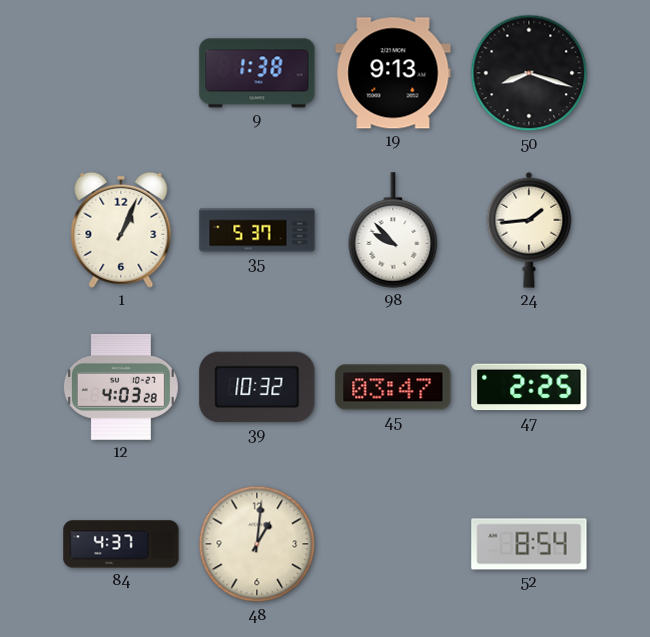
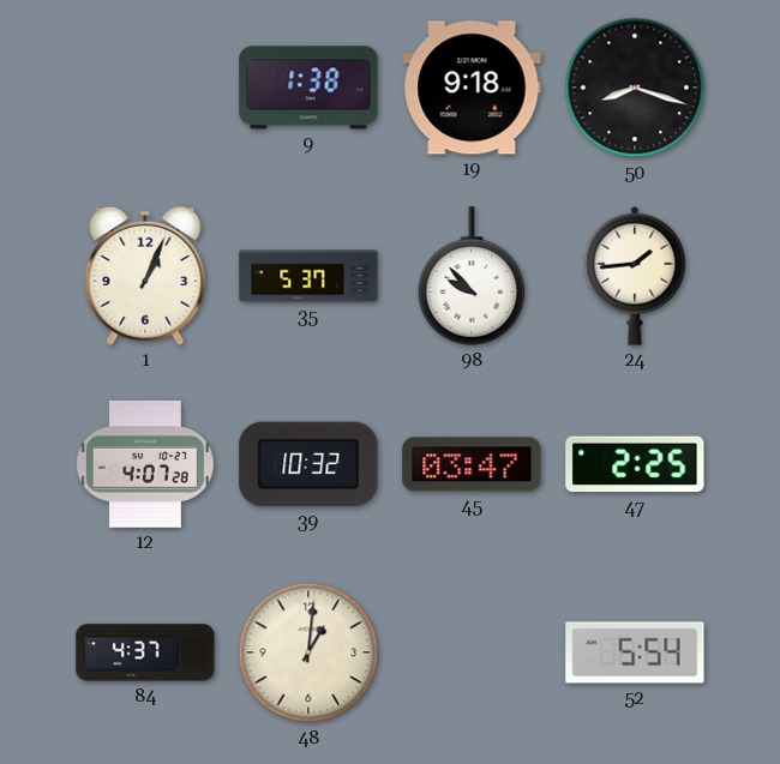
19: 9:13 -> 9:18
12: 4:03 -> 4:07
52: 8:54 -> 5:54
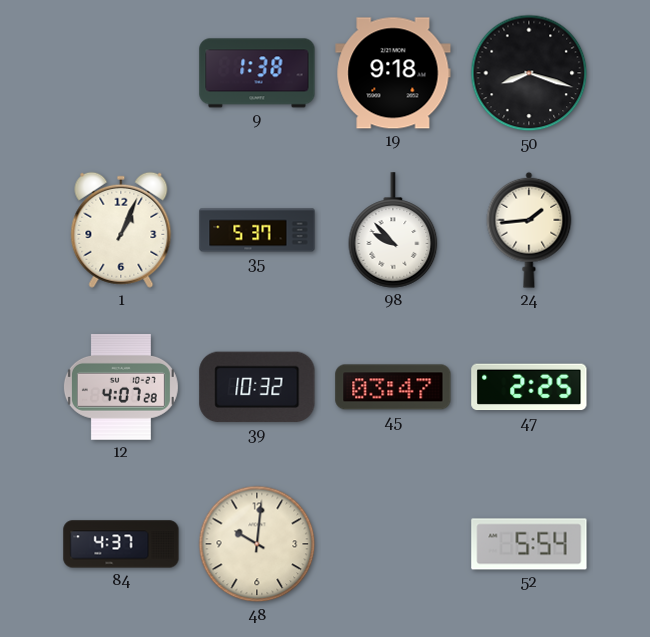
48: 1:01 -> 10:01
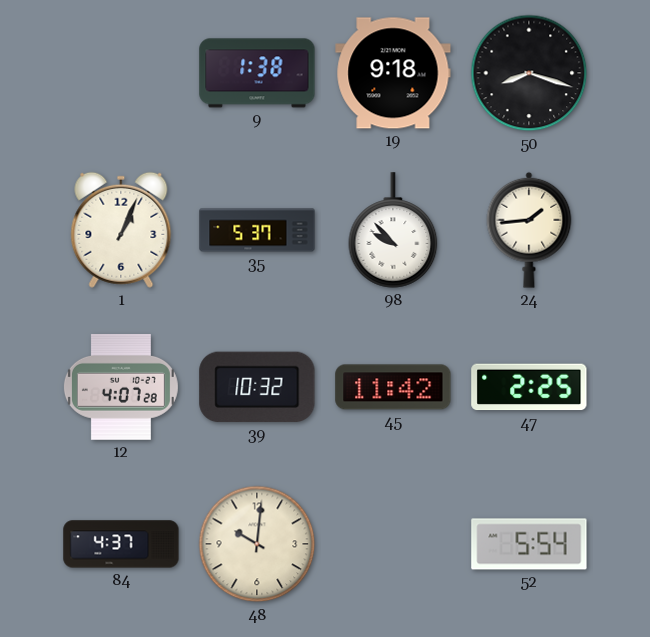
45: 03:47 -> 11:42
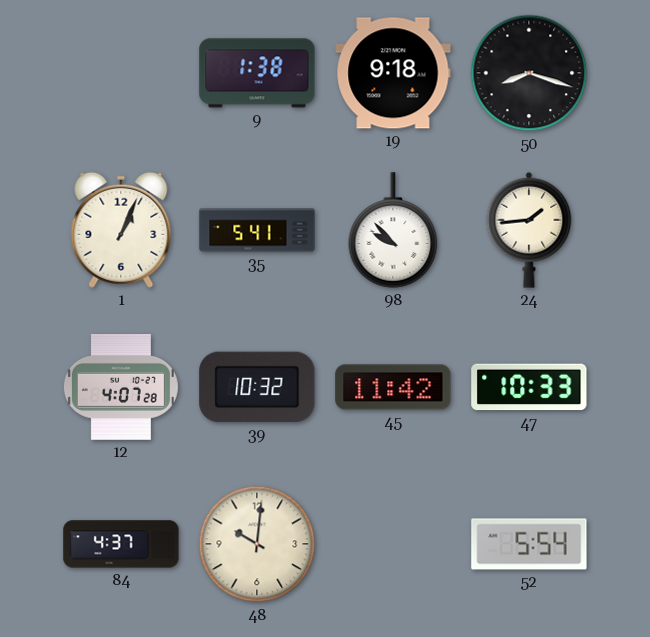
35: 5:37 -> 5:41
47: 2:25 -> 10:33
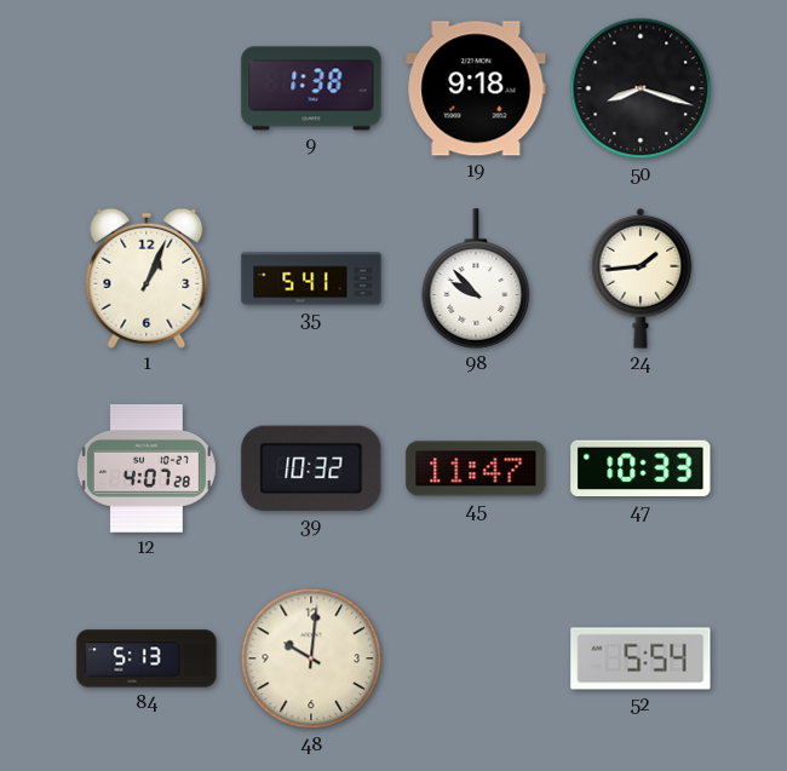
45: 11:42 -> 11:47
84: 4:37 -> 5:13
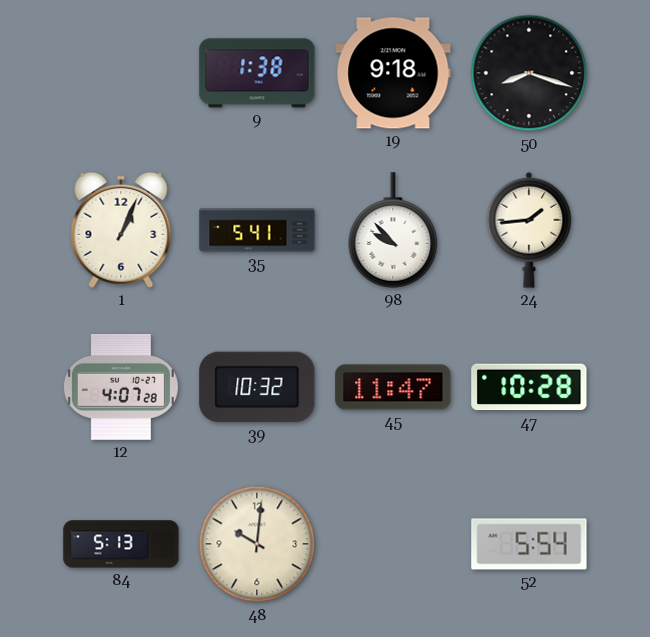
47: 10:33 -> 10:28
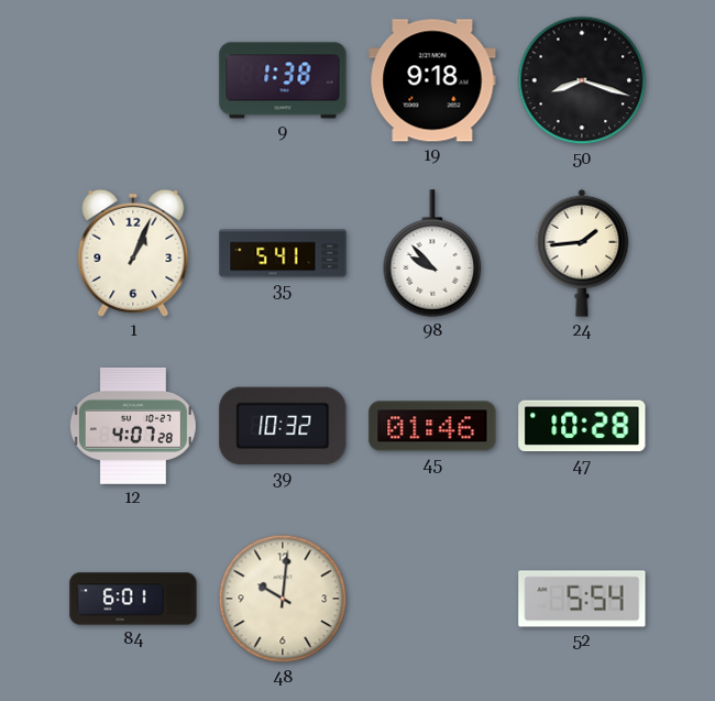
45: 11:47 -> 01:46
84: 5:13 -> 6:01
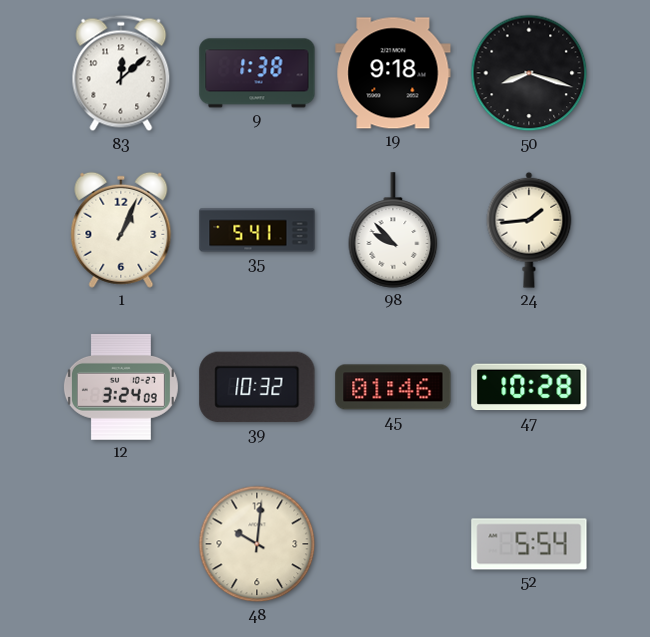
83: none -> 12:08
12: 4:07 -> 3:24
84: 6:01 -> none
